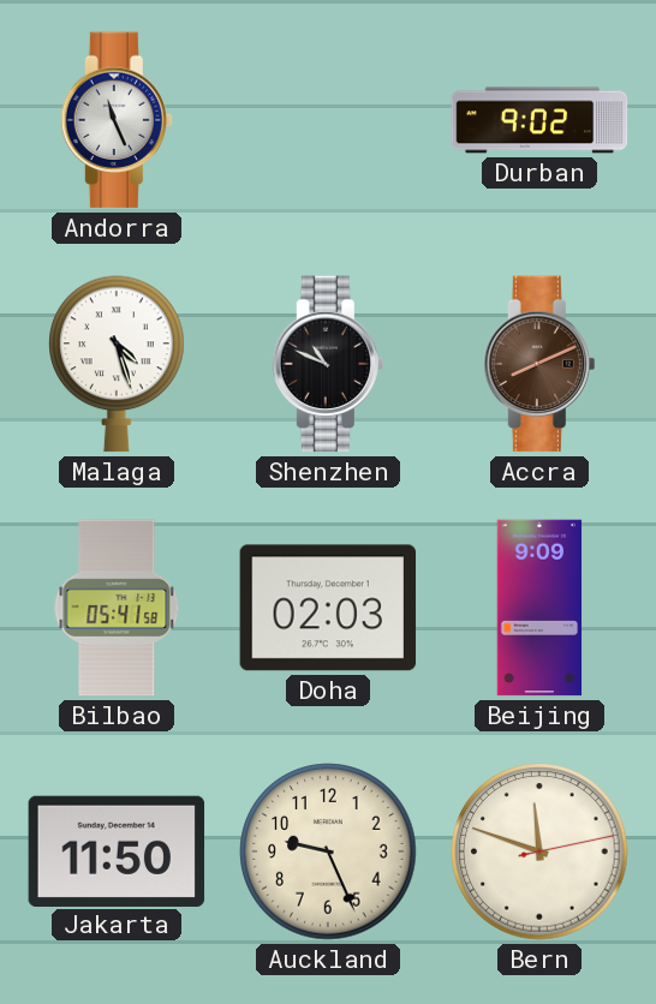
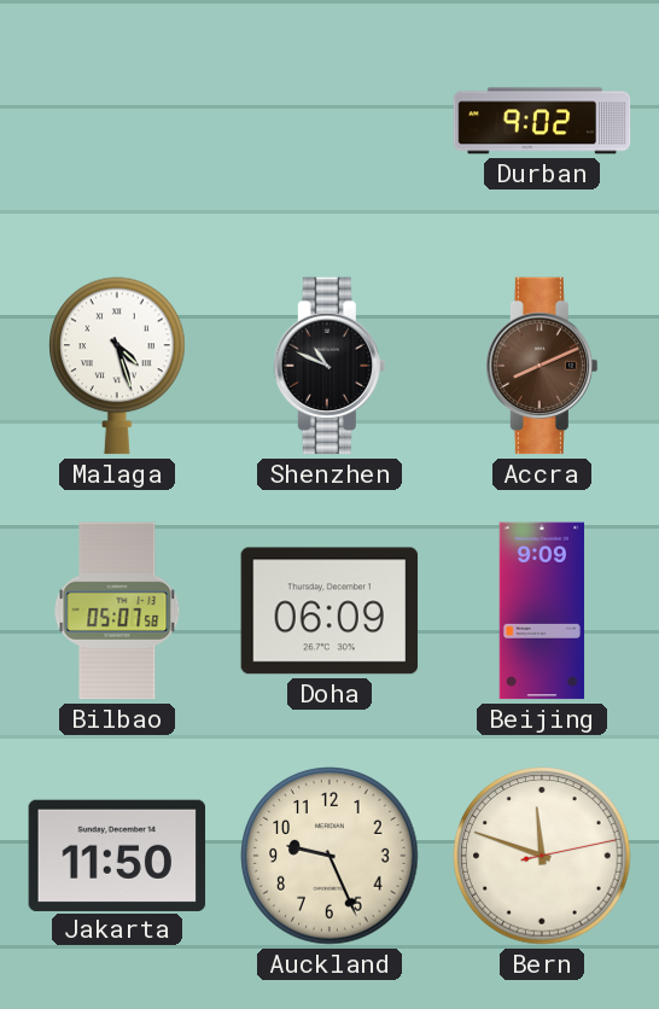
Andorra: 11:26 -> none
Bilbao: 05:41 -> 05:07
Doha: 02:03 -> 06:09
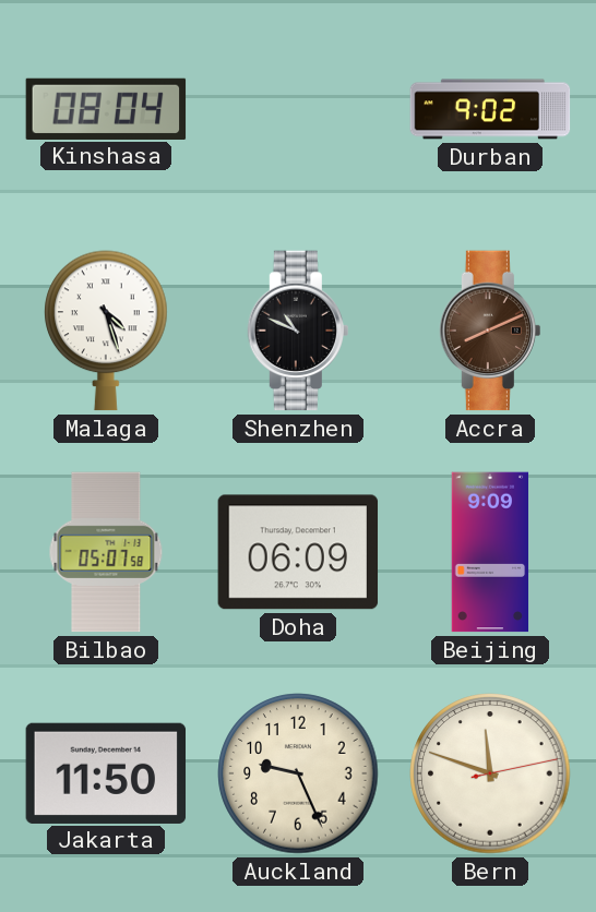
Kinshasa: none -> 08:04
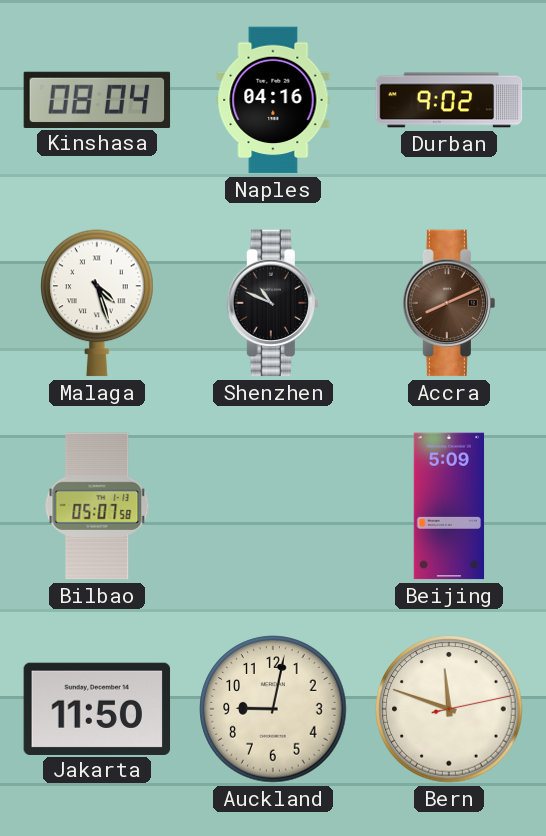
Naples: none -> 04:16
Doha: 06:09 -> none
Beijing: 9:09 -> 5:09
Auckland: 9:26 -> 9:02
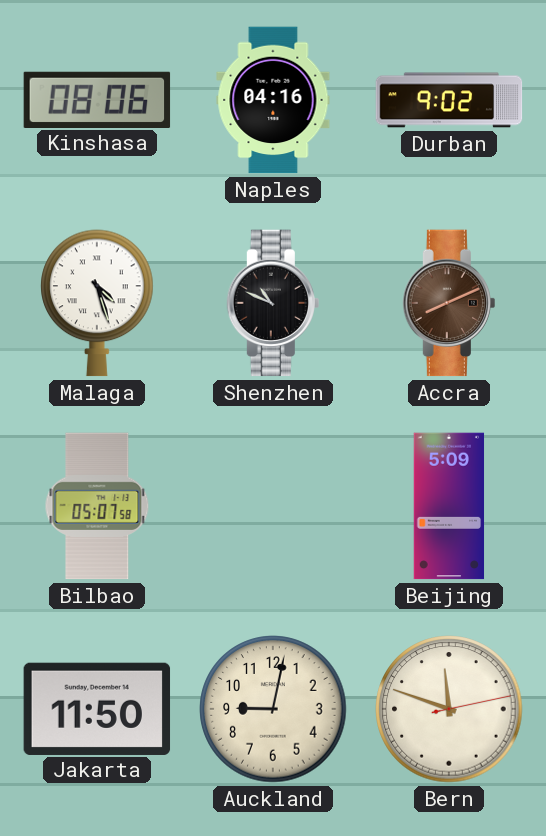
Kinshasa: 08:04 -> 08:06
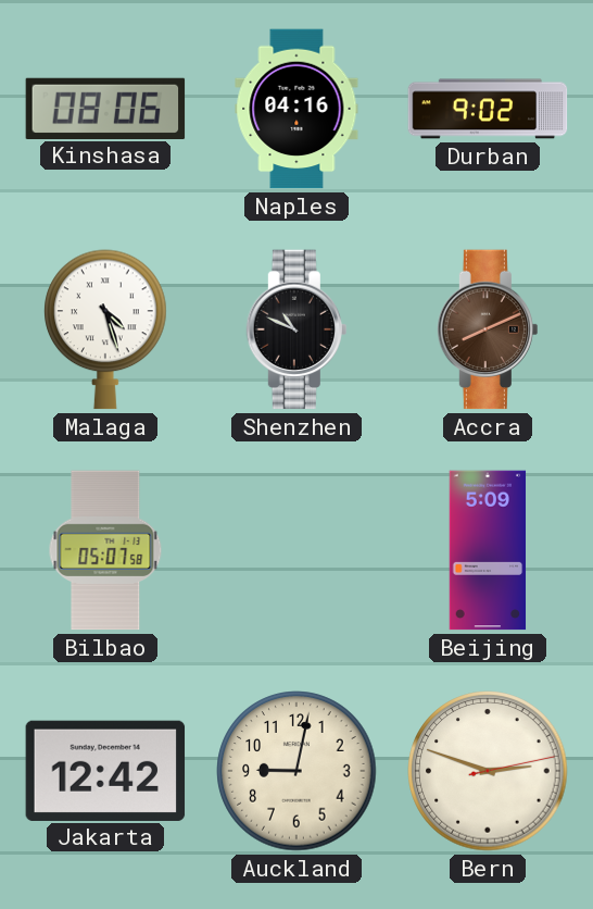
Jakarta: 11:50 -> 12:42
Bern: 11:48 -> 2:48
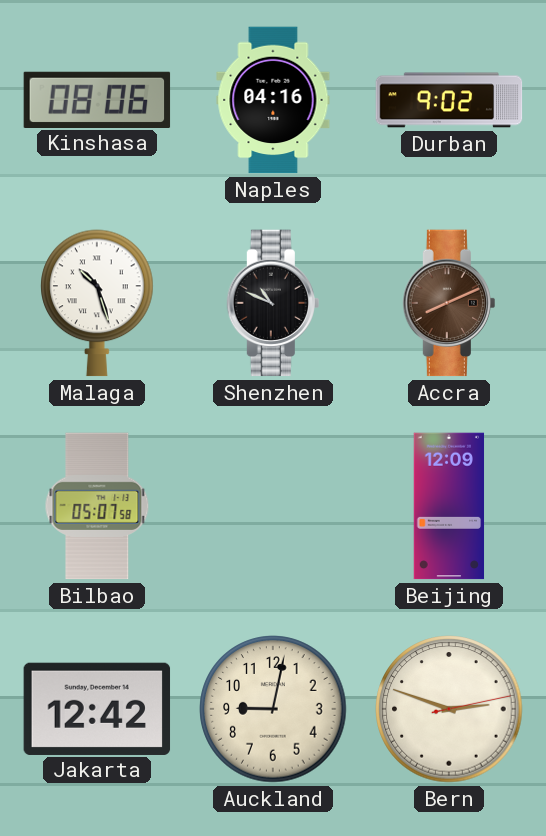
Malaga: 4:27 -> 10:27
Beijing: 5:09 -> 12:09
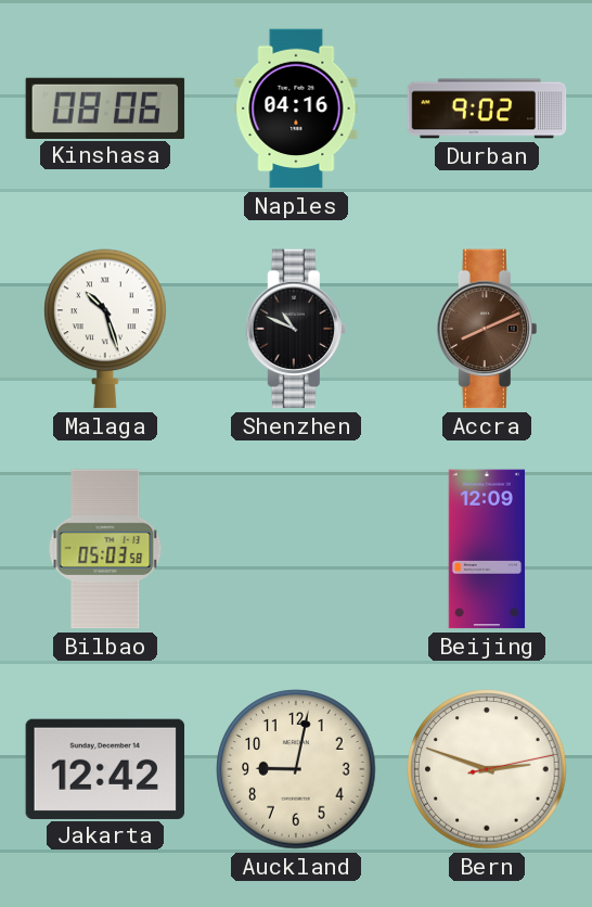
Bilbao: 05:07 -> 05:03
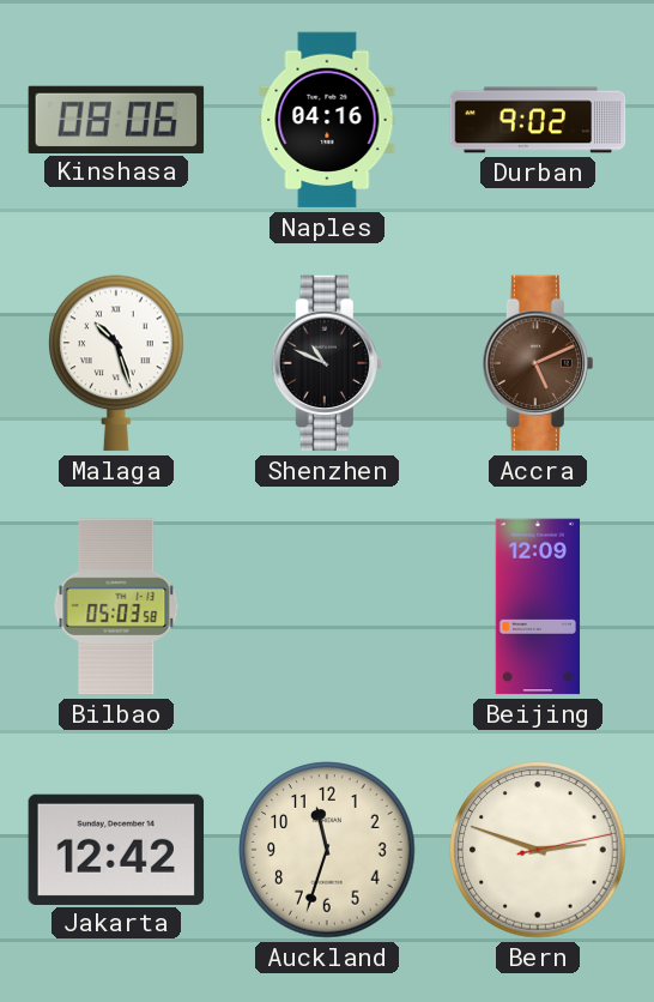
Accra: 8:11 -> 5:11
Auckland: 9:02 -> 11:33
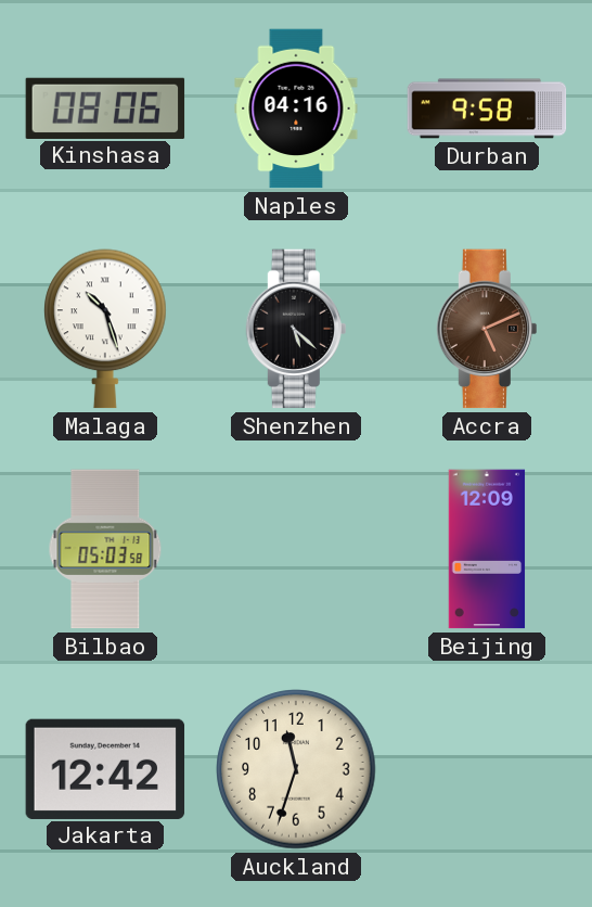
Durban: 9:02 -> 9:58
Shenzhen: 10:49 -> 5:22
Bern: 2:48 -> none
